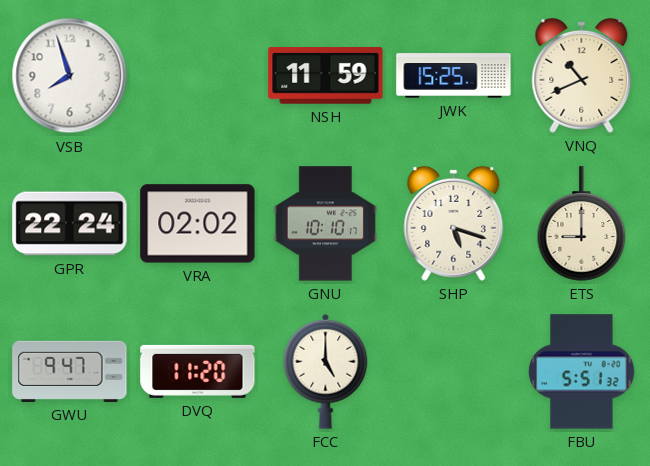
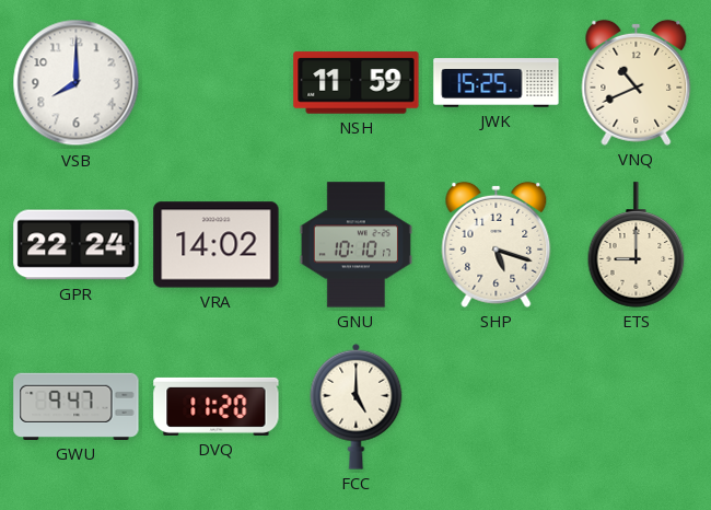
VSB: 7:57 -> 8:00
VRA: 02:02 -> 14:02
FBU: 5:51 -> none
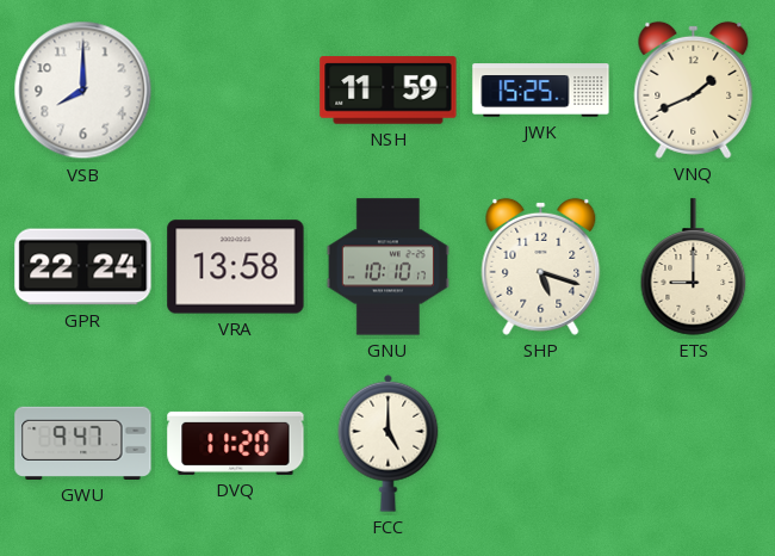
VNQ: 10:41 -> 1:41
VRA: 14:02 -> 13:58
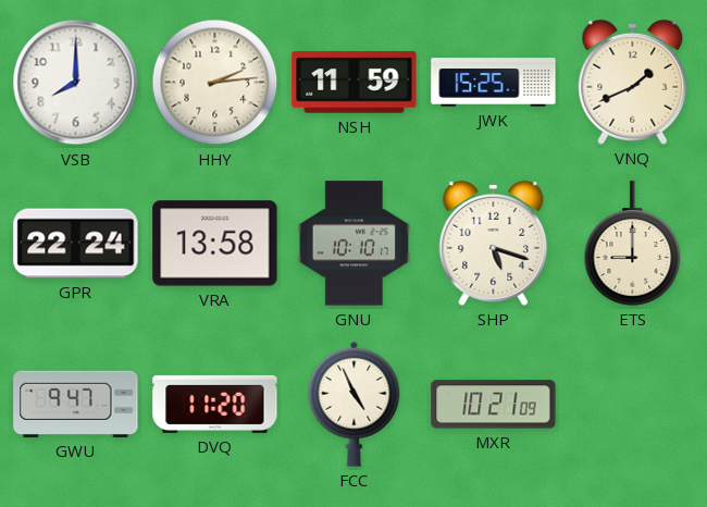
HHY: none -> 2:14
FCC: 5:00 -> 4:56
MXR: none -> 10:21
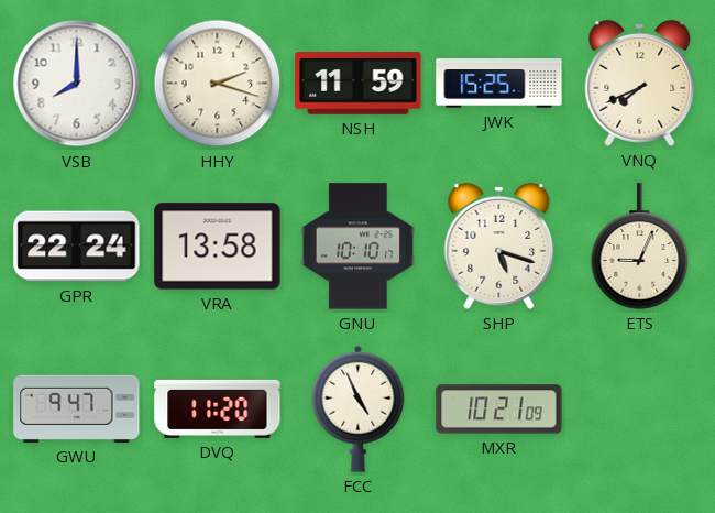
HHY: 2:14 -> 2:18
VNQ: 1:41 -> 7:41
ETS: 9:00 -> 9:04
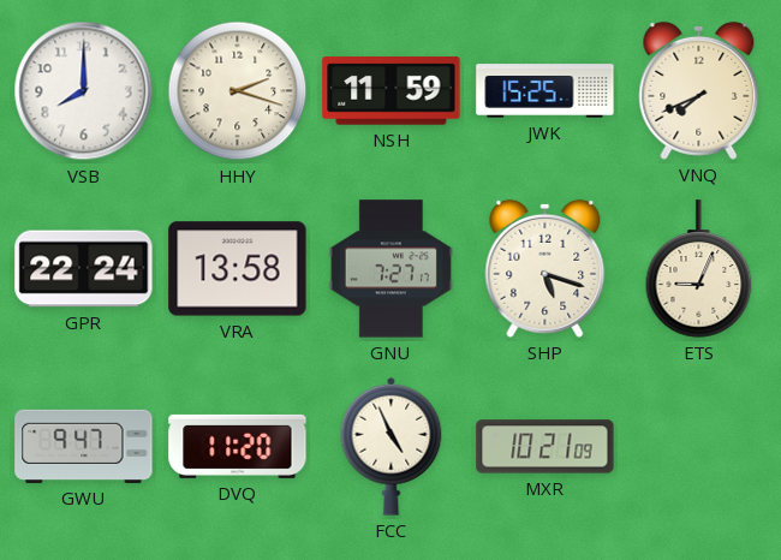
GNU: 10:10 -> 7:27
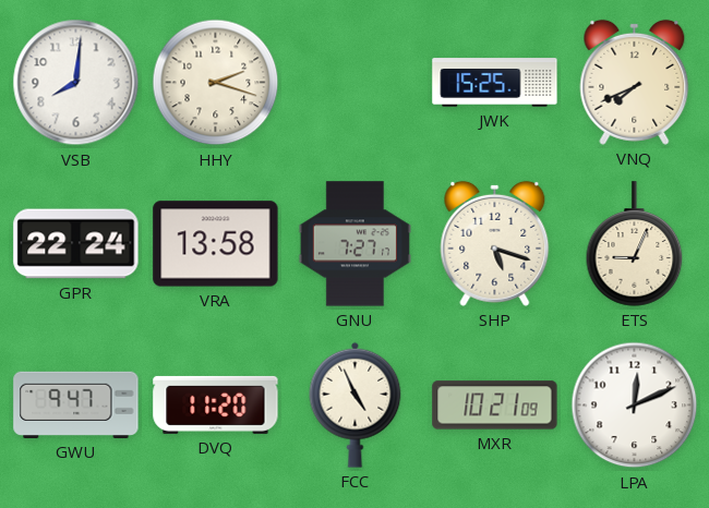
VSB: 8:00 -> 8:01
NSH: 11:59 -> none
LPA: none -> 12:11
